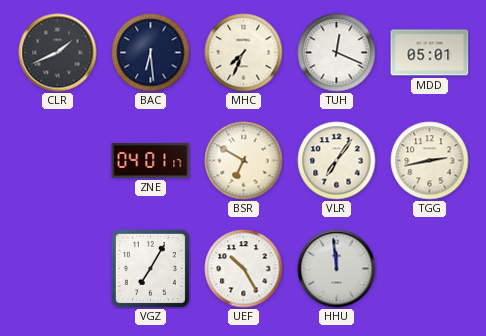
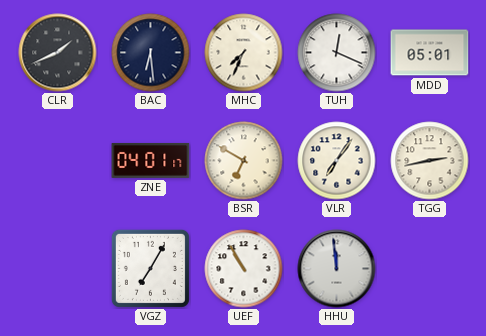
UEF: 10:25 -> 10:55
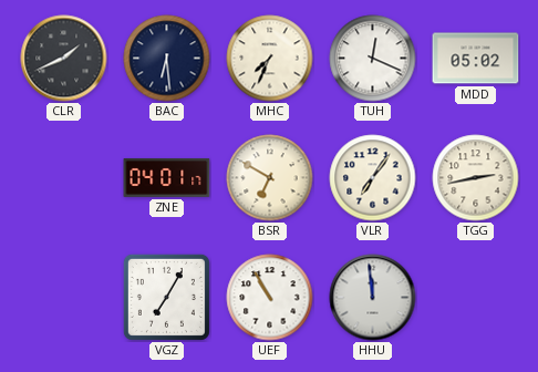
MDD: 05:01 -> 05:02
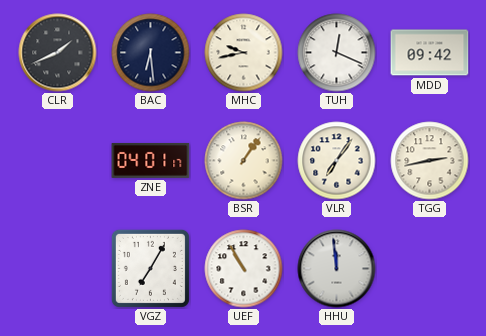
MHC: 7:34 -> 9:43
MDD: 05:02 -> 09:42
BSR: 6:50 -> 1:06
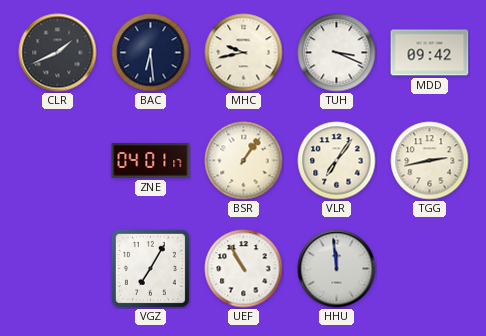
TUH: 12:19 -> 3:19
